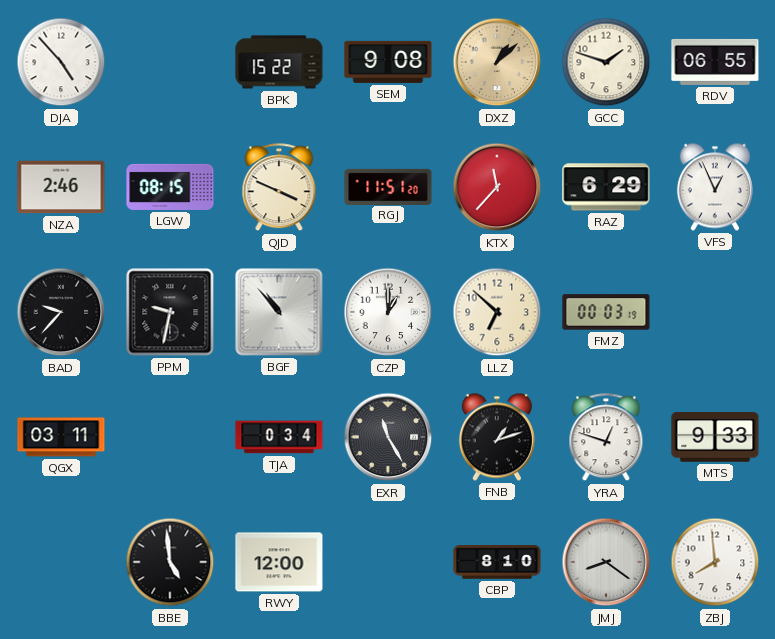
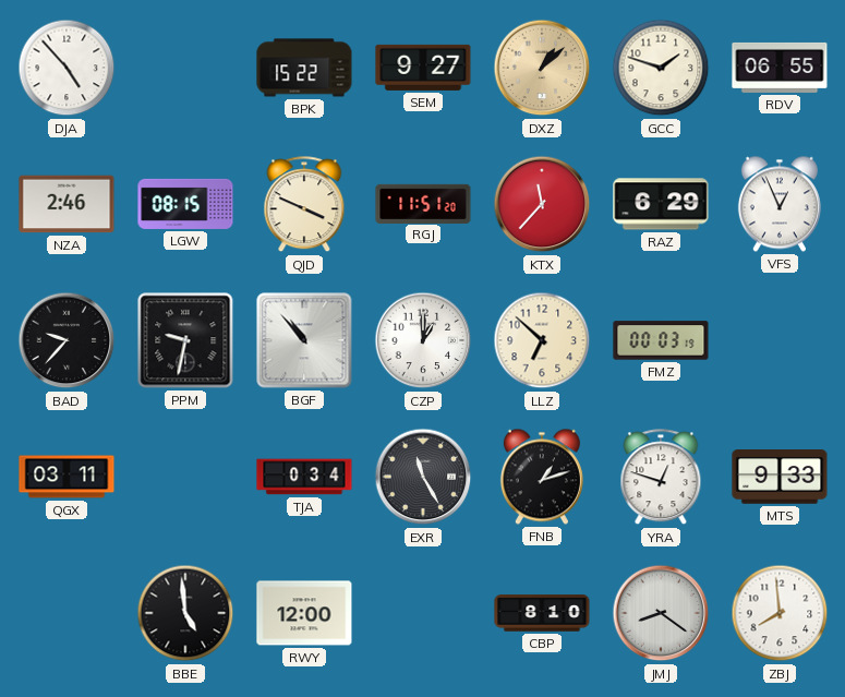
SEM: 9:08 -> 9:27
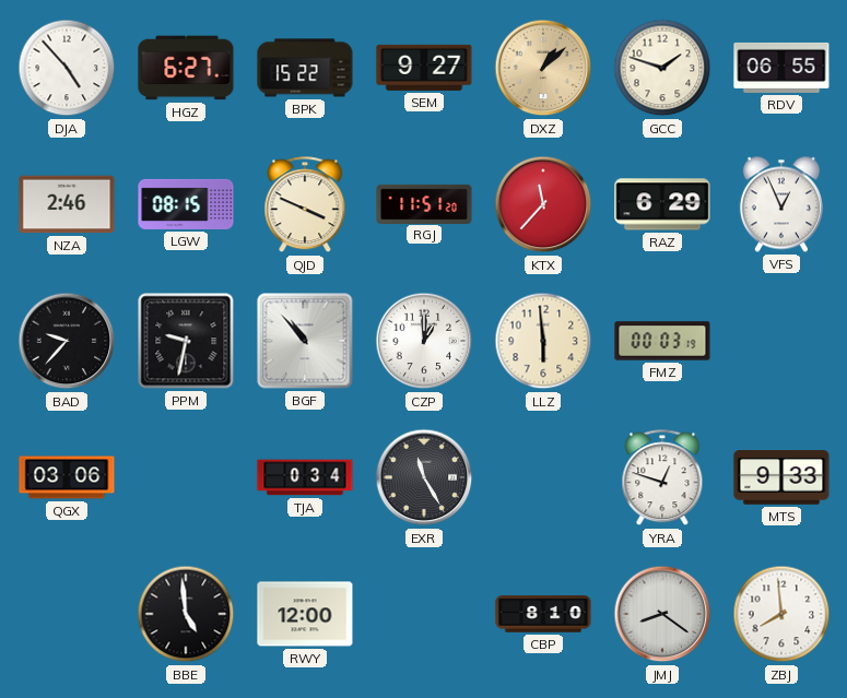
HGZ: none -> 6:27
LLZ: 6:52 -> 5:59
QGX: 03:11 -> 03:06
FNB: 1:12 -> none
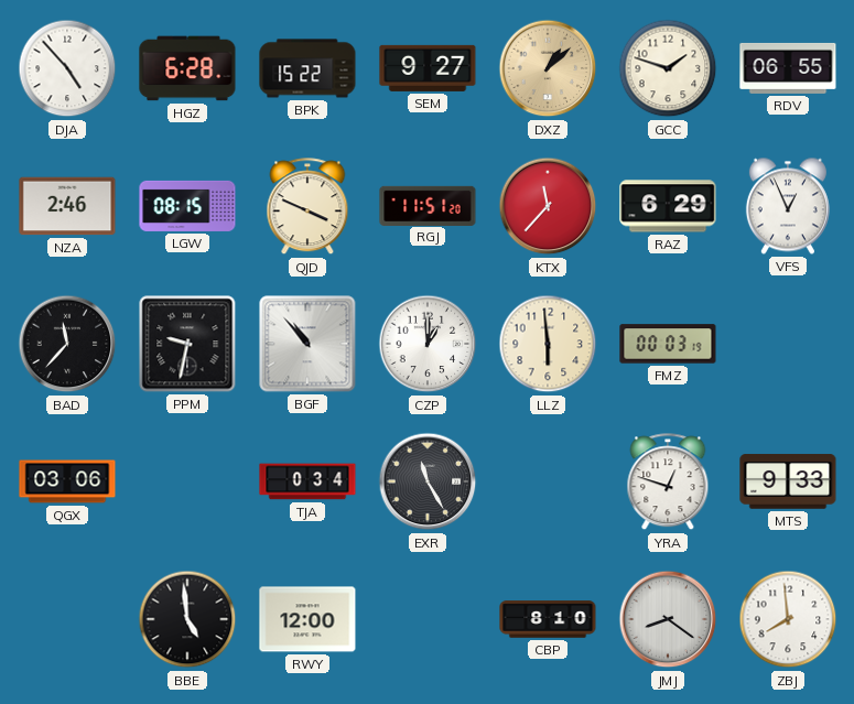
HGZ: 6:27 -> 6:28
BAD: 9:37 -> 11:37
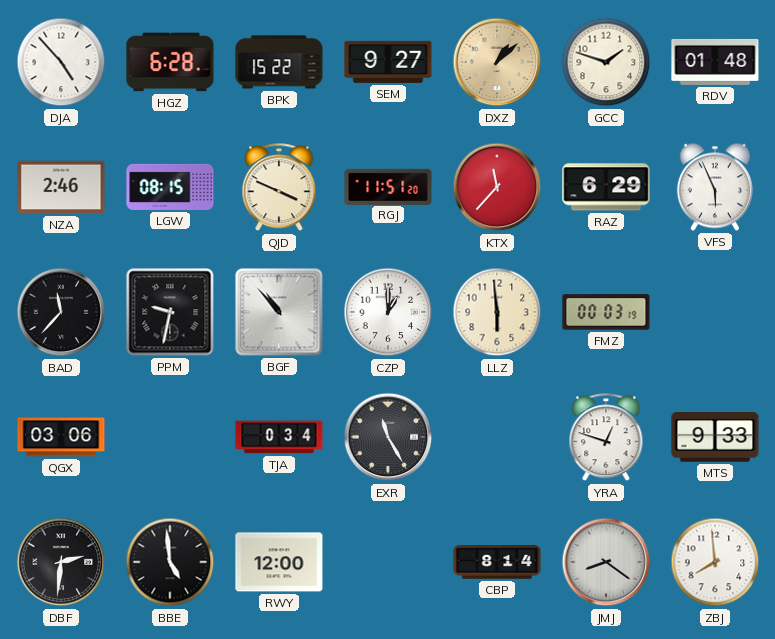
RDV: 06:55 -> 01:48
VFS: 12:56 -> 5:56
DBF: none -> 2:31
CBP: 8:10 -> 8:14
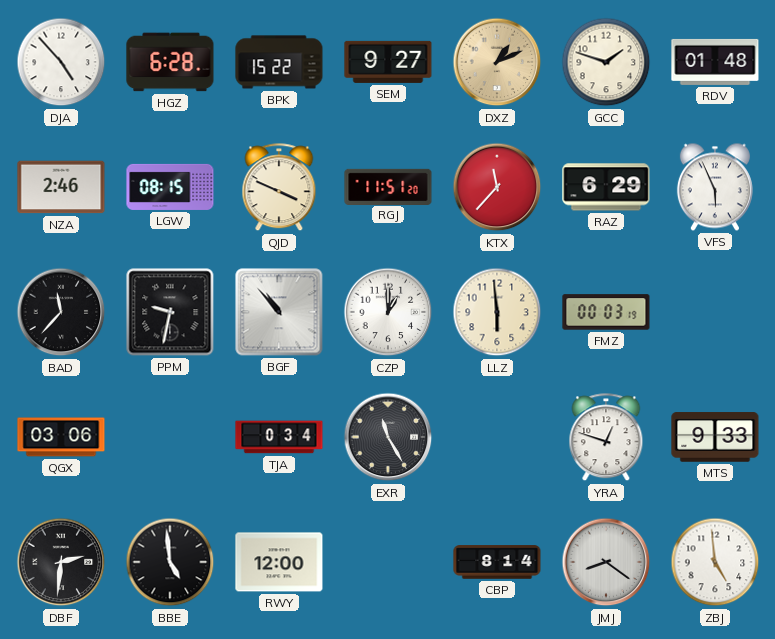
DXZ: 1:08 -> 1:11
ZBJ: 7:59 -> 4:59
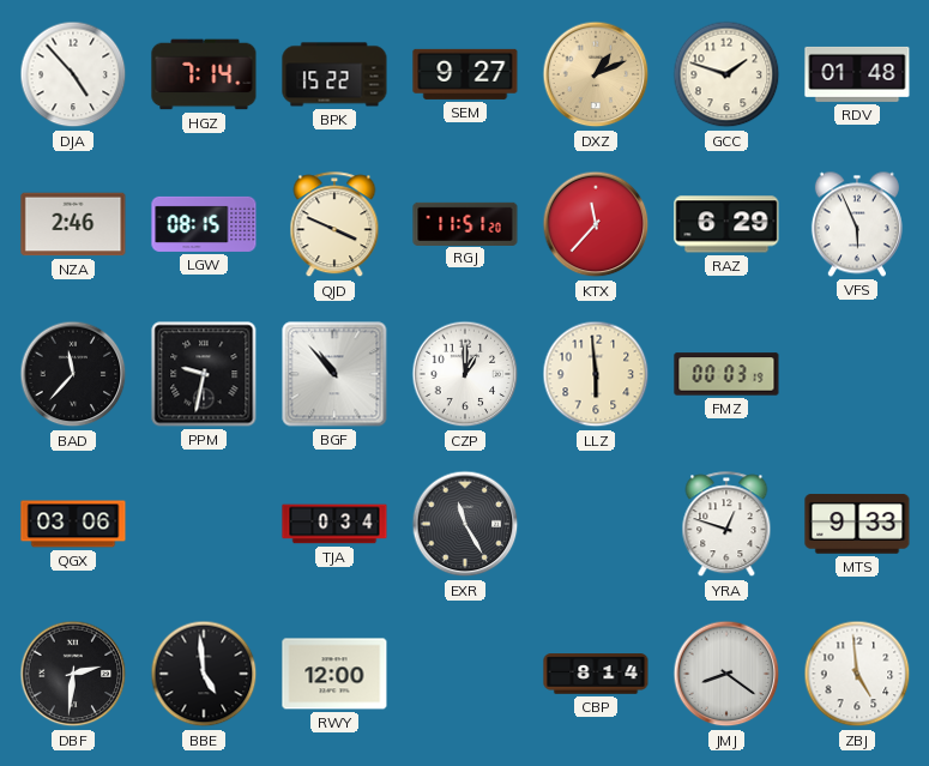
HGZ: 6:28 -> 7:14
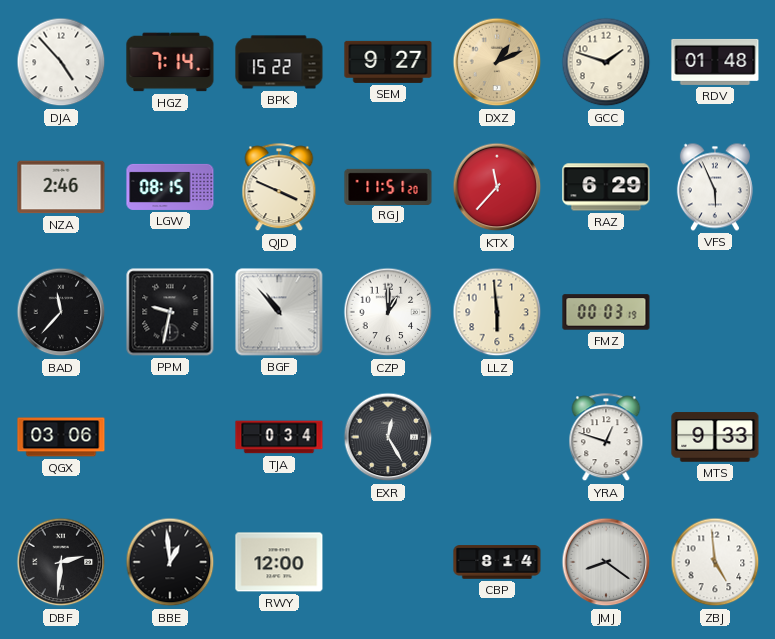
EXR: 11:25 -> 12:25
BBE: 4:59 -> 12:59
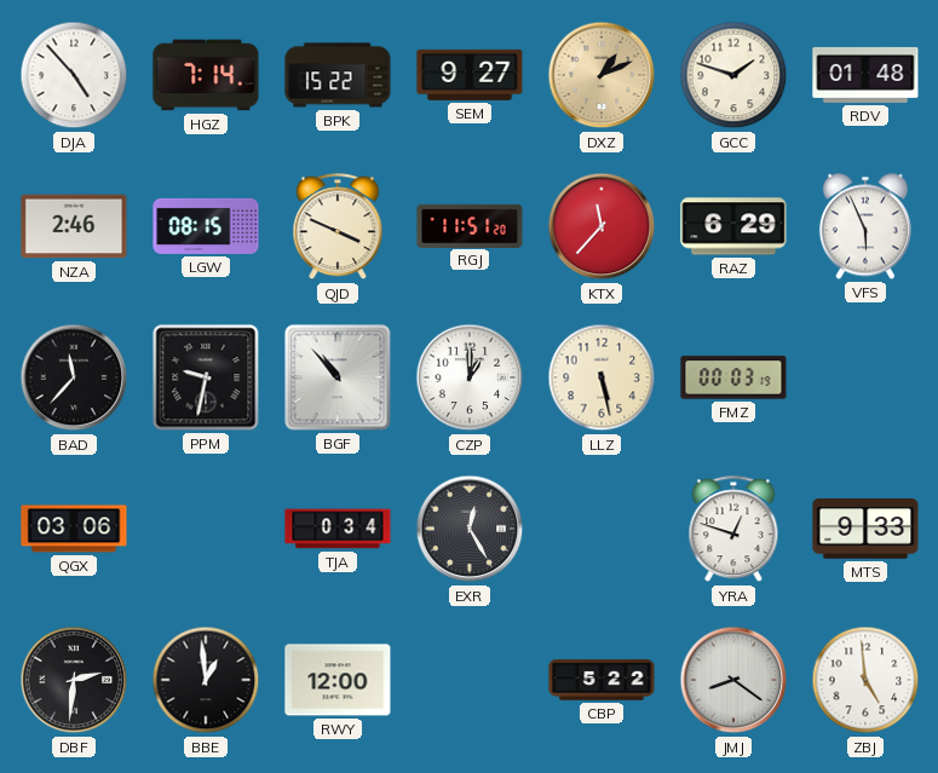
LLZ: 5:59 -> 5:28
CBP: 8:14 -> 5:22
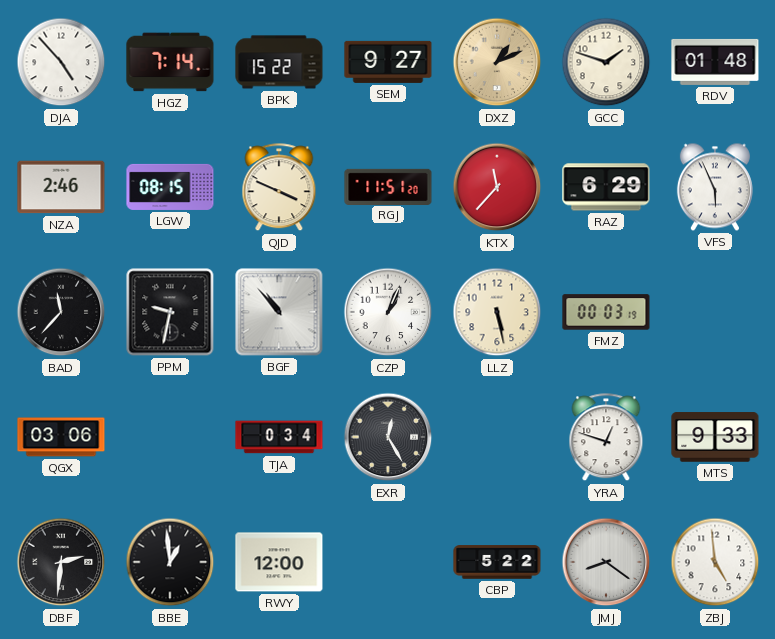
CZP: 1:00 -> 1:04
